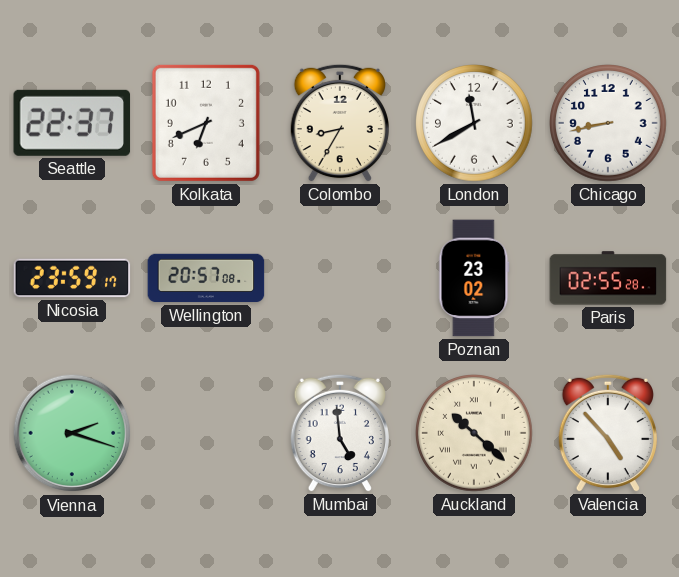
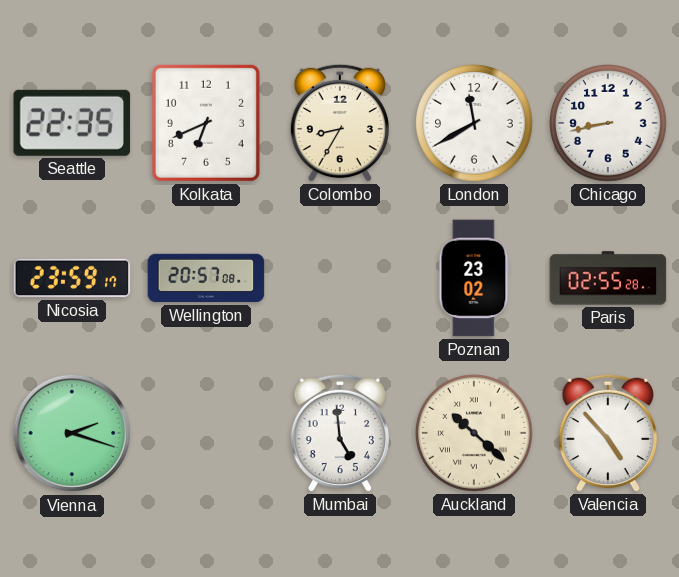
Seattle: 22:37 -> 22:35
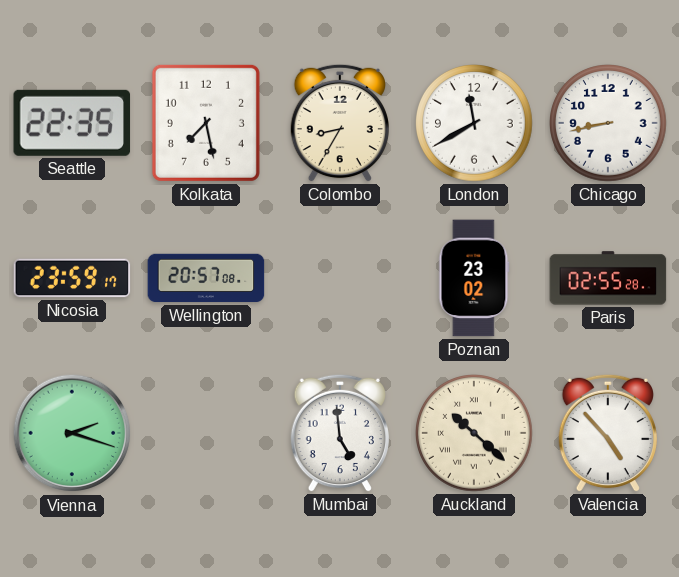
Kolkata: 6:41 -> 7:28
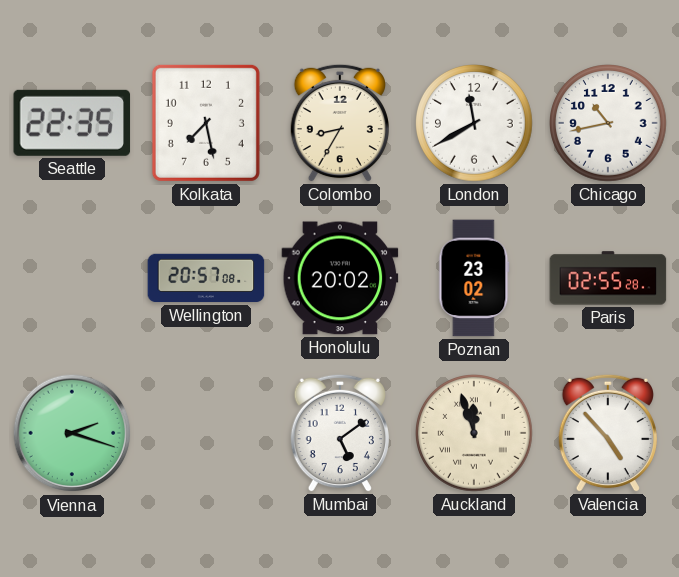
Chicago: 8:43 -> 10:43
Nicosia: 23:59 -> none
Honolulu: none -> 20:02
Mumbai: 4:59 -> 5:09
Auckland: 10:22 -> 11:57
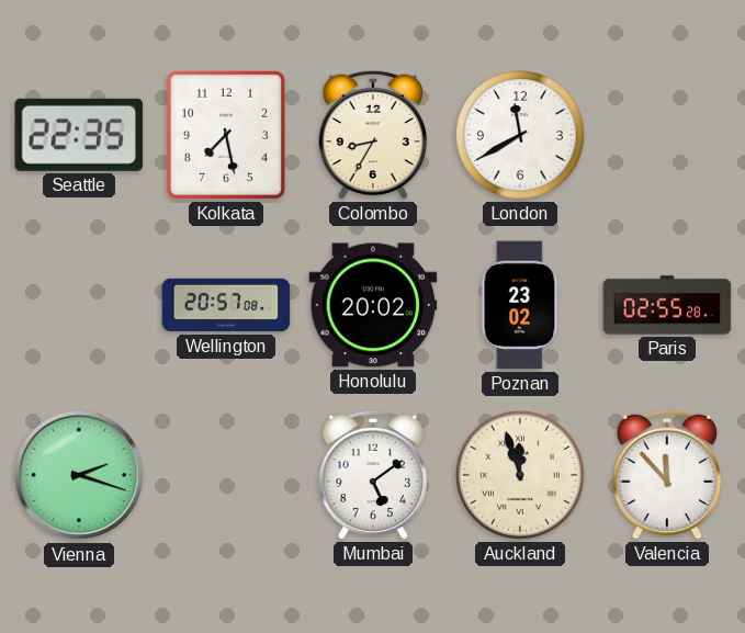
Chicago: 10:43 -> none
Valencia: 4:53 -> 11:53
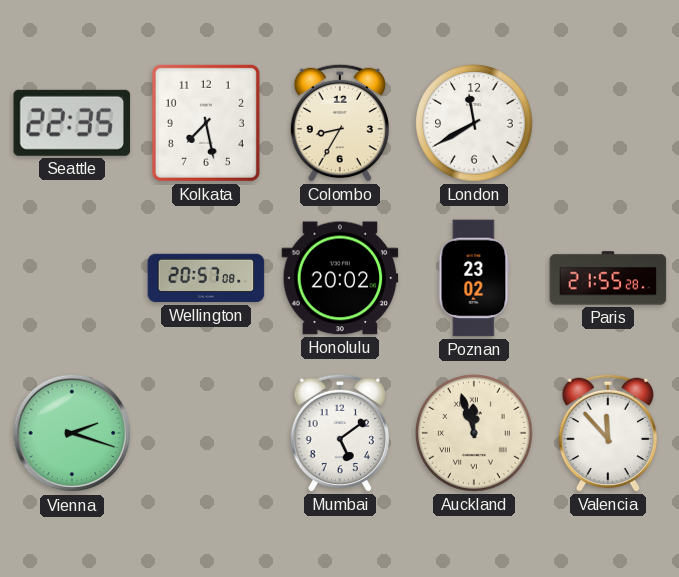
Paris: 02:55 -> 21:55
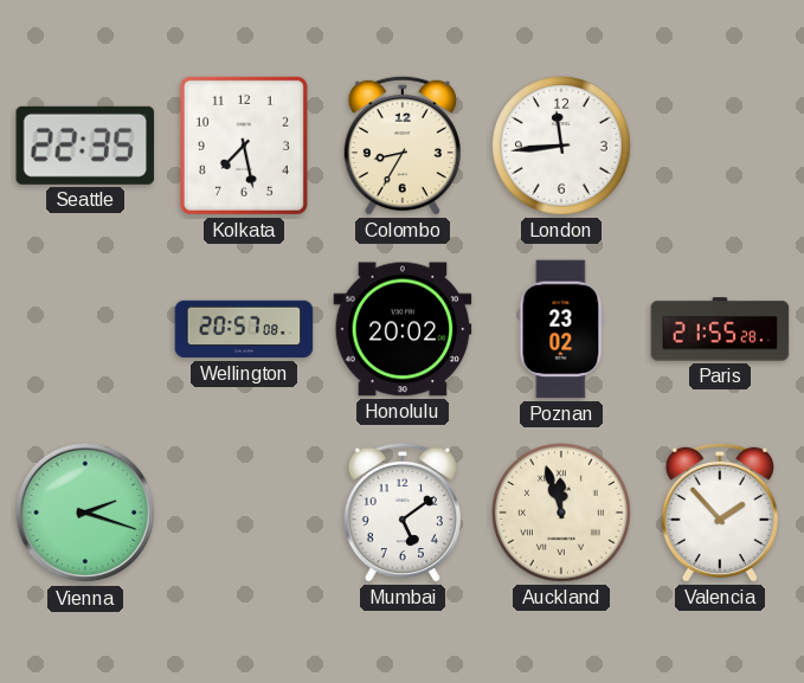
London: 11:40 -> 11:44
Valencia: 11:53 -> 1:53
